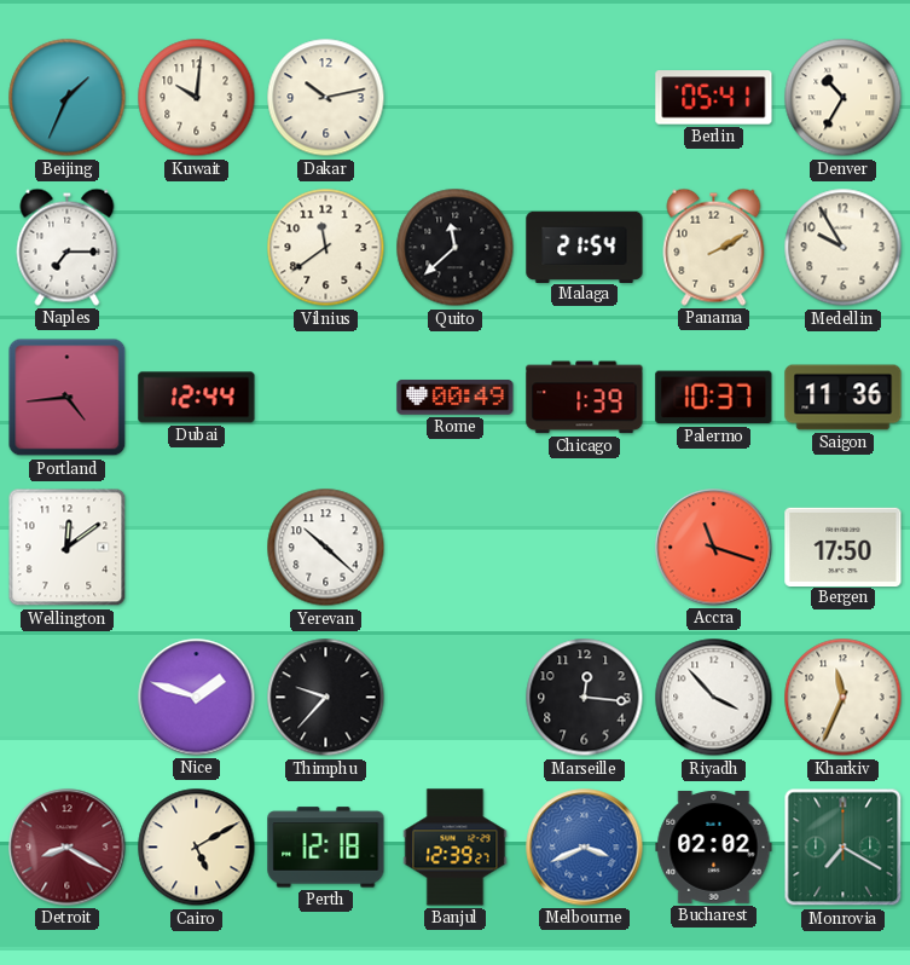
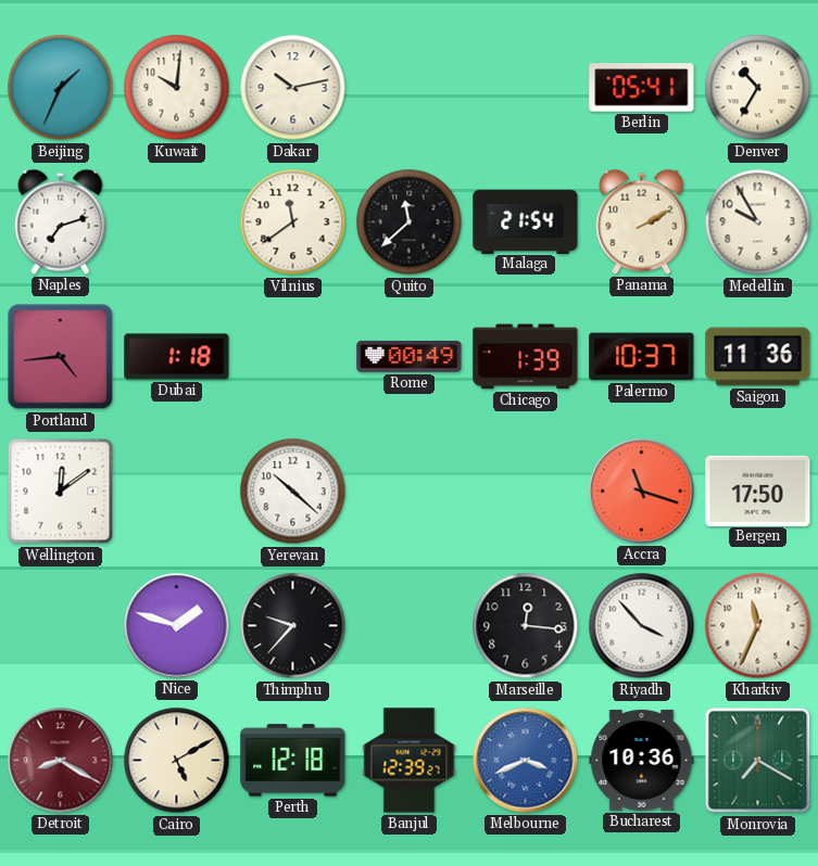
Naples: 7:15 -> 7:12
Dubai: 12:44 -> 1:18
Bucharest: 02:02 -> 10:36
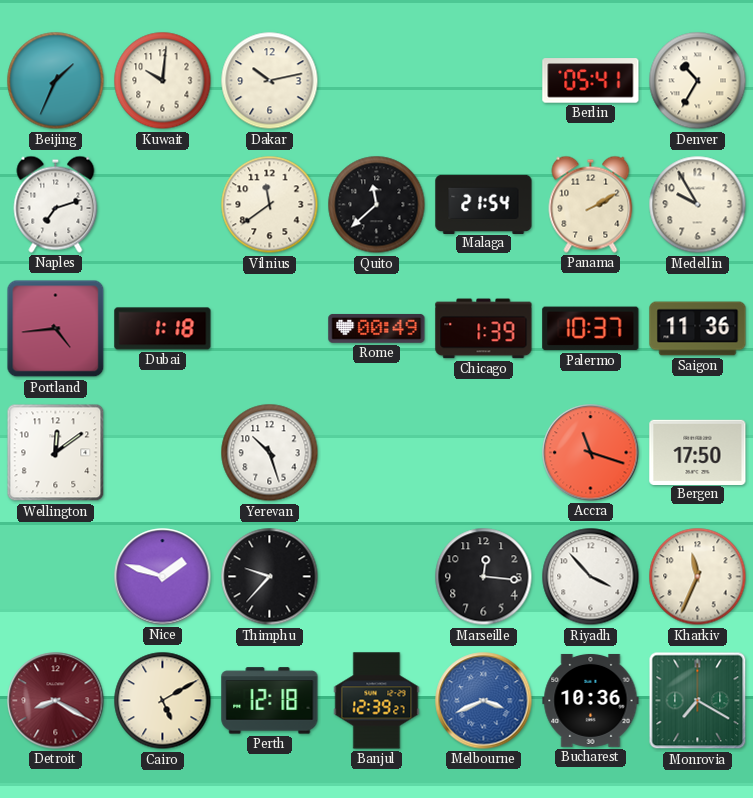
Yerevan: 10:22 -> 10:27
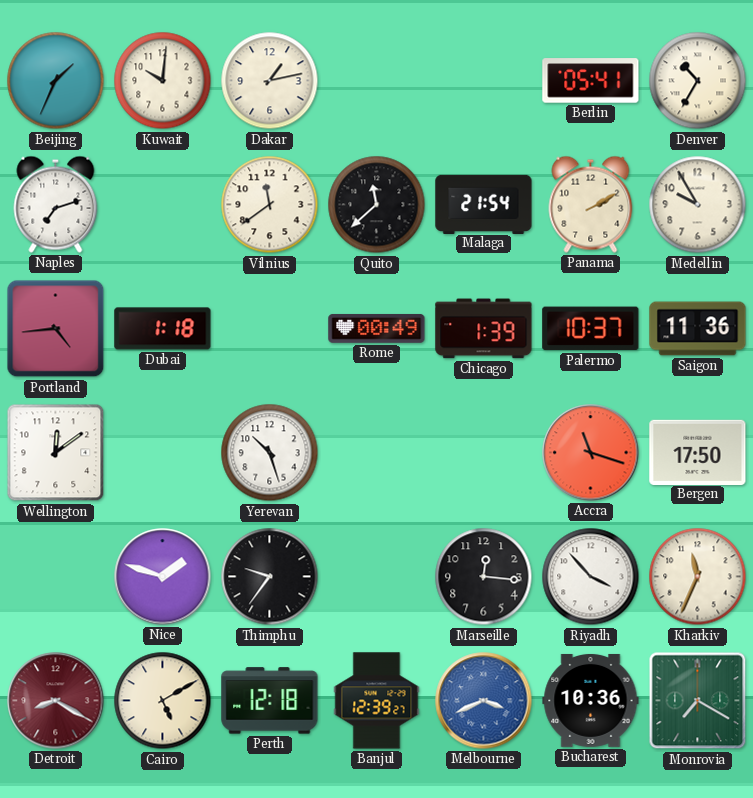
Dakar: 10:13 -> 1:13
Thimphu: 9:37 -> 9:36
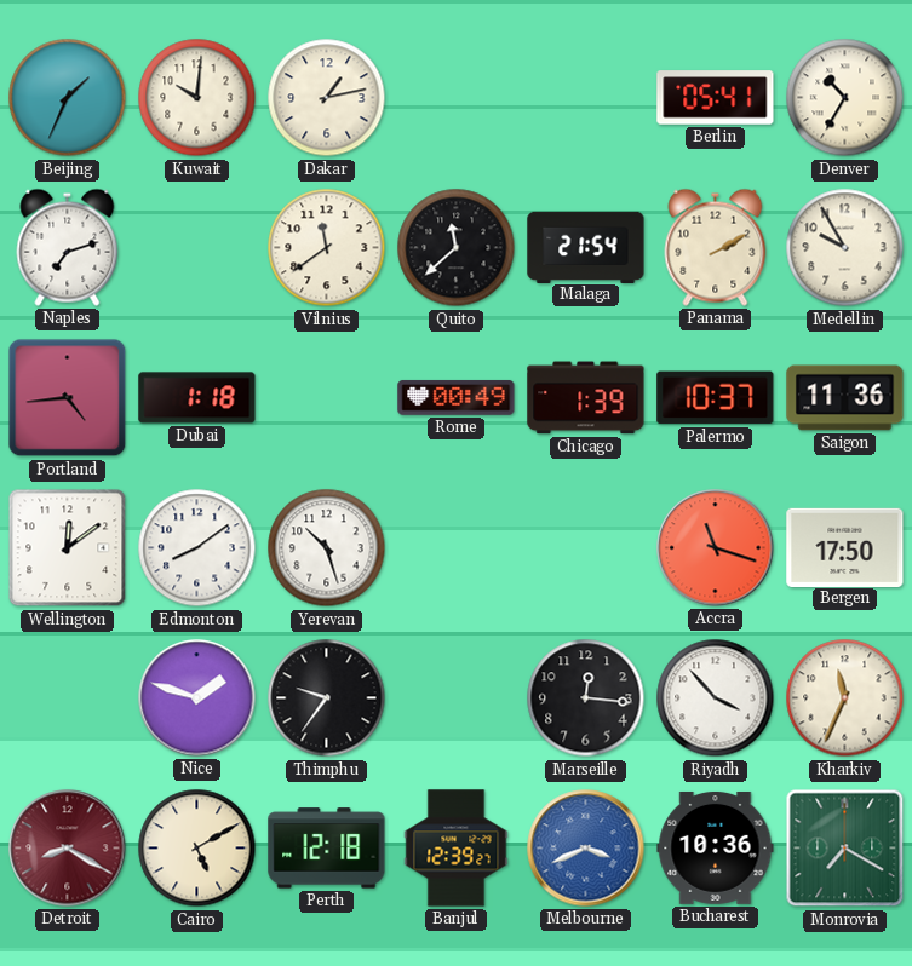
Edmonton: none -> 8:09
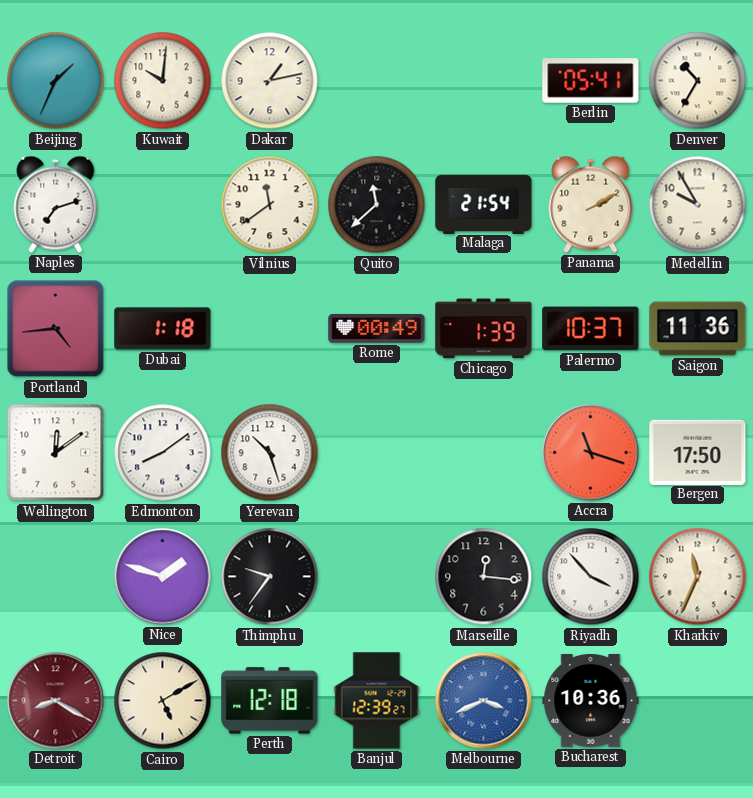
Monrovia: 7:20 -> none
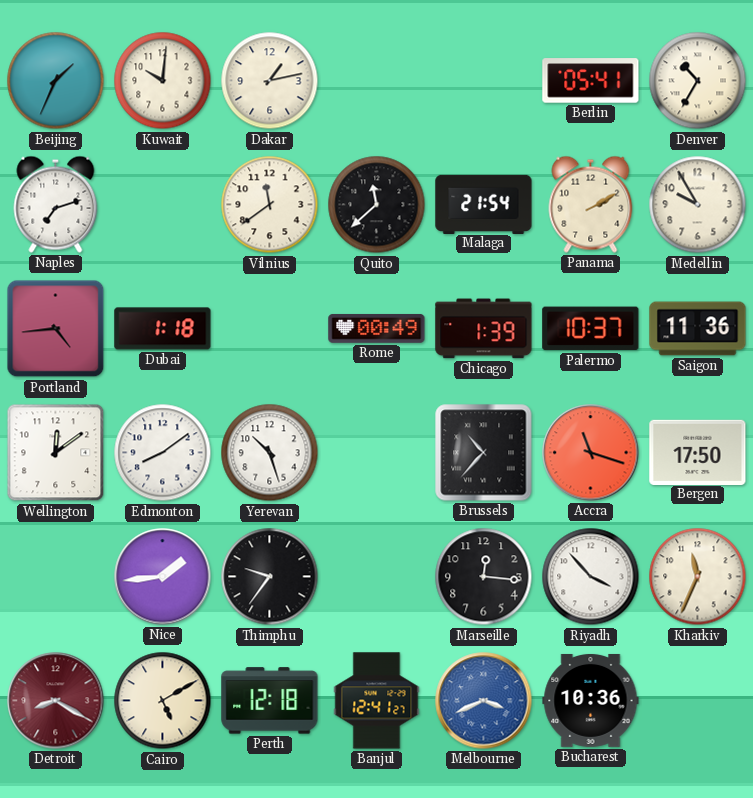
Brussels: none -> 10:37
Nice: 1:48 -> 1:44
Banjul: 12:39 -> 12:41
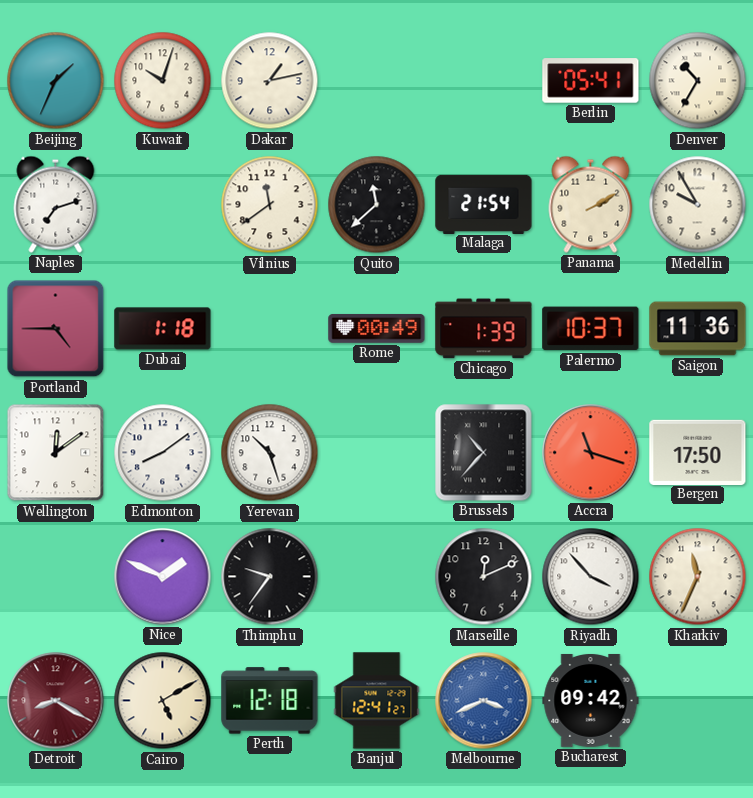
Kuwait: 10:01 -> 10:03
Portland: 4:44 -> 4:45
Nice: 1:44 -> 1:49
Marseille: 12:16 -> 12:11
Bucharest: 10:36 -> 09:42
